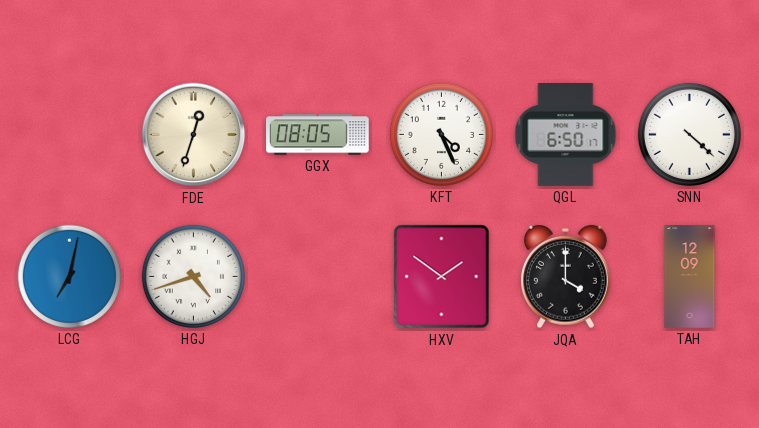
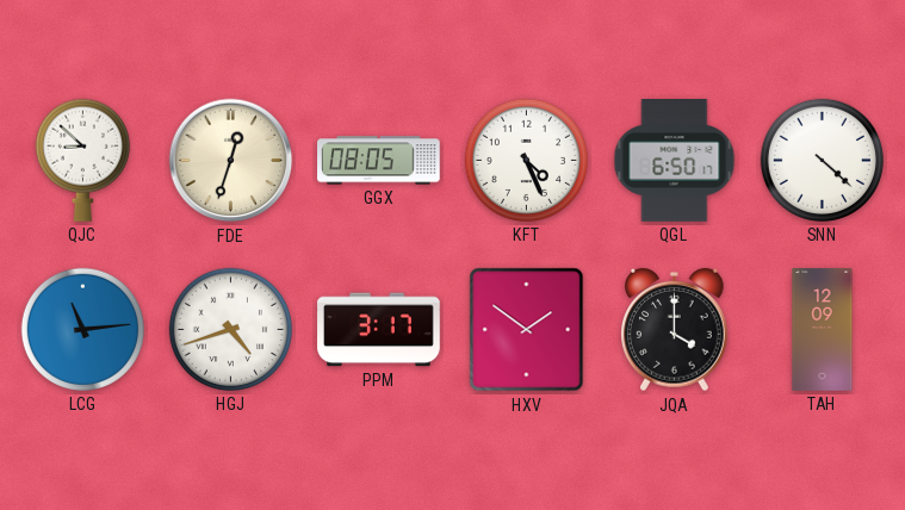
QJC: none -> 8:52
LCG: 7:02 -> 11:14
PPM: none -> 3:17
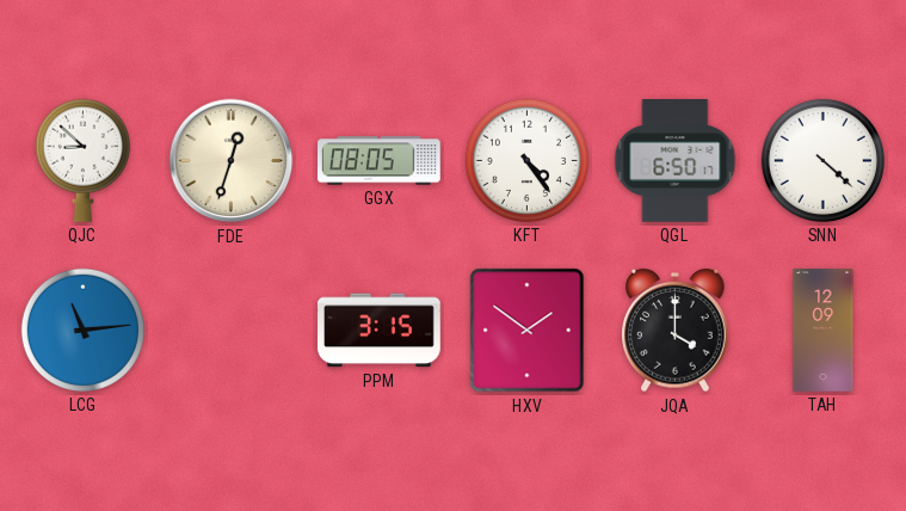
KFT: 4:26 -> 4:24
HGJ: 4:42 -> none
PPM: 3:17 -> 3:15
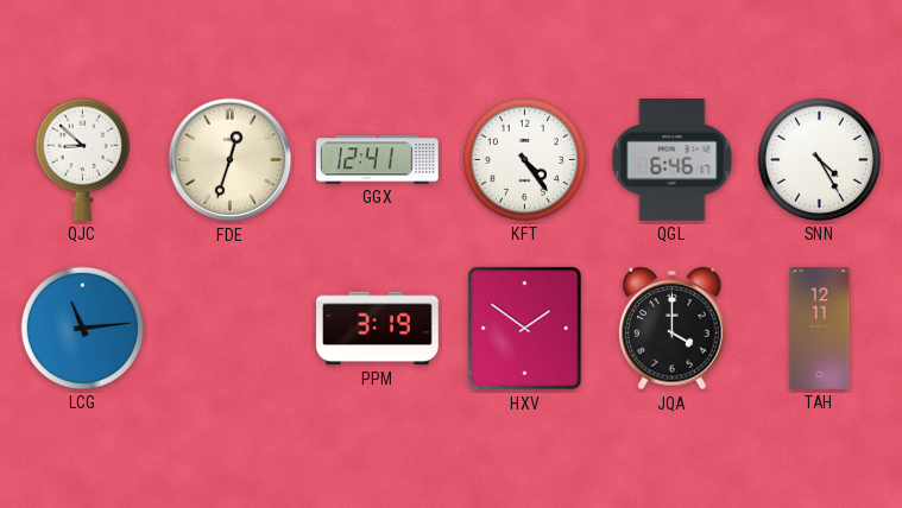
GGX: 08:05 -> 12:41
QGL: 6:50 -> 6:46
SNN: 4:22 -> 4:25
PPM: 3:15 -> 3:19
TAH: 12:09 -> 12:11
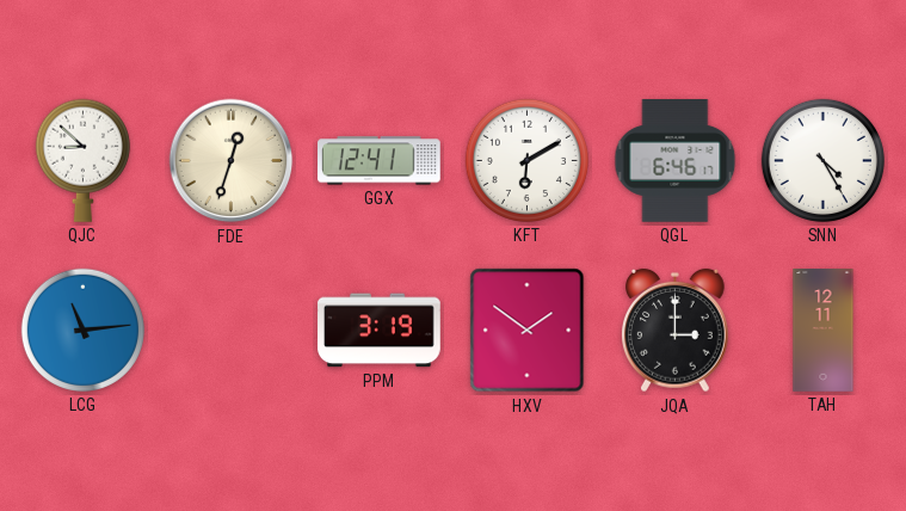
KFT: 4:24 -> 6:10
JQA: 4:00 -> 3:00
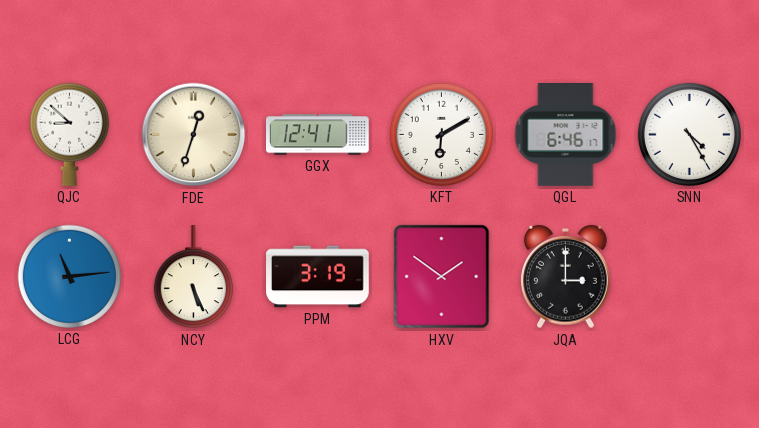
NCY: none -> 5:26
TAH: 12:11 -> none
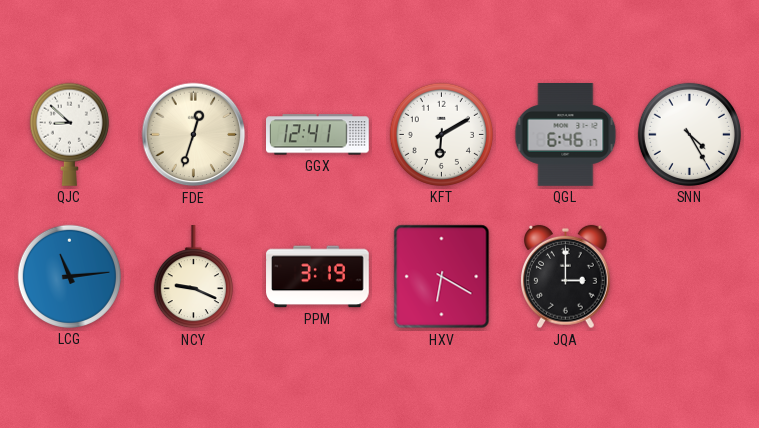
NCY: 5:26 -> 9:19
HXV: 1:51 -> 6:20
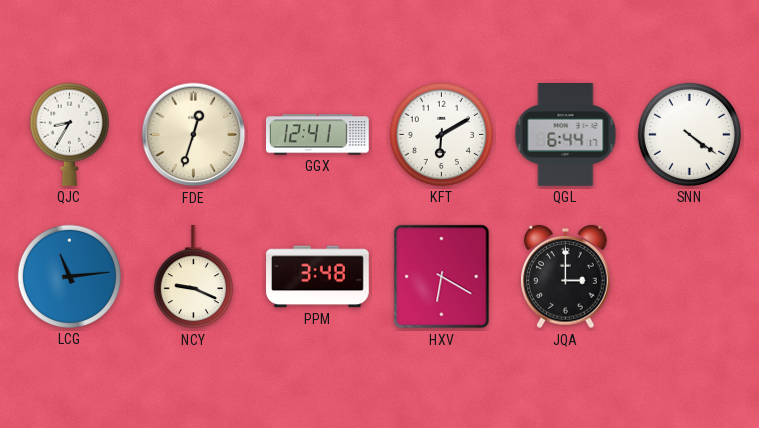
QJC: 8:52 -> 8:35
QGL: 6:46 -> 6:44
SNN: 4:25 -> 4:21
PPM: 3:19 -> 3:48
